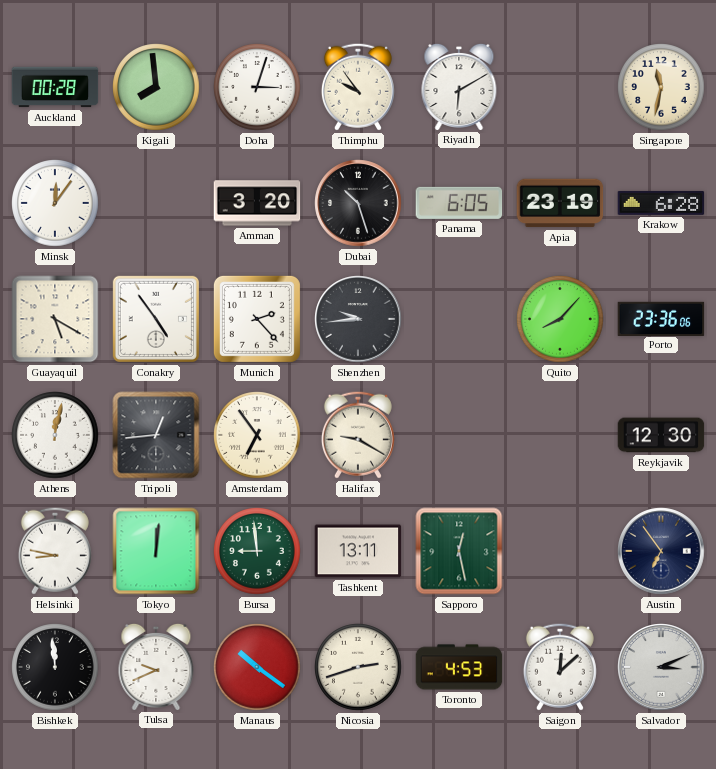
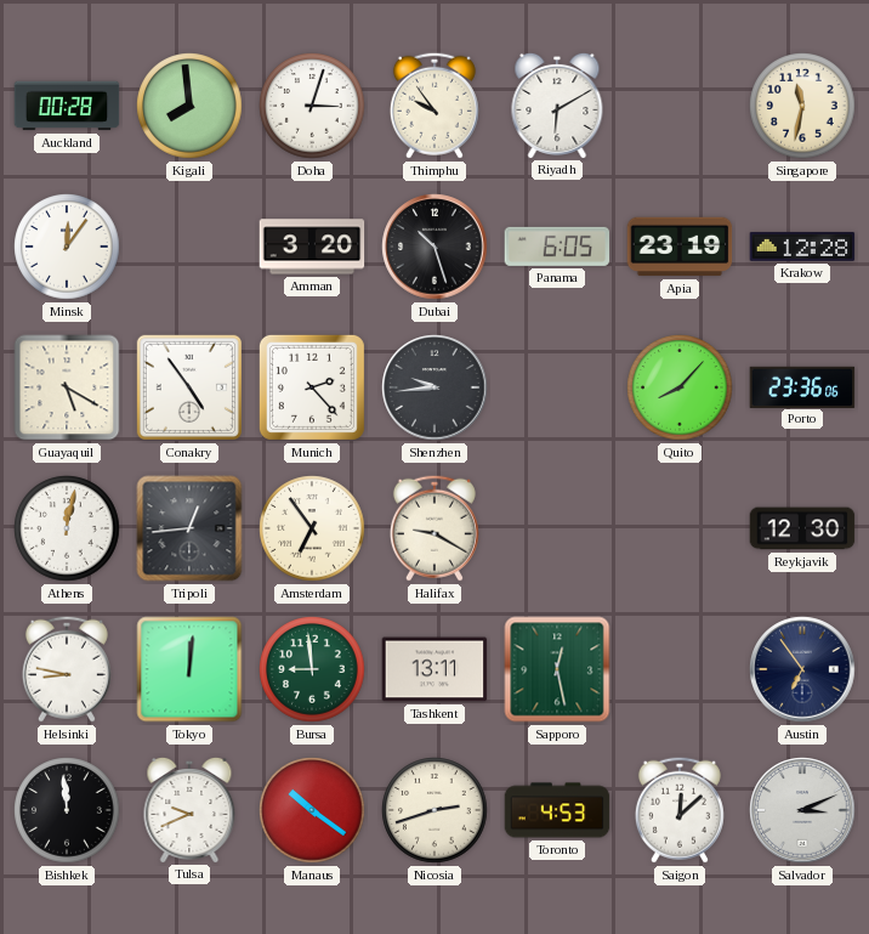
Krakow: 6:28 -> 12:28
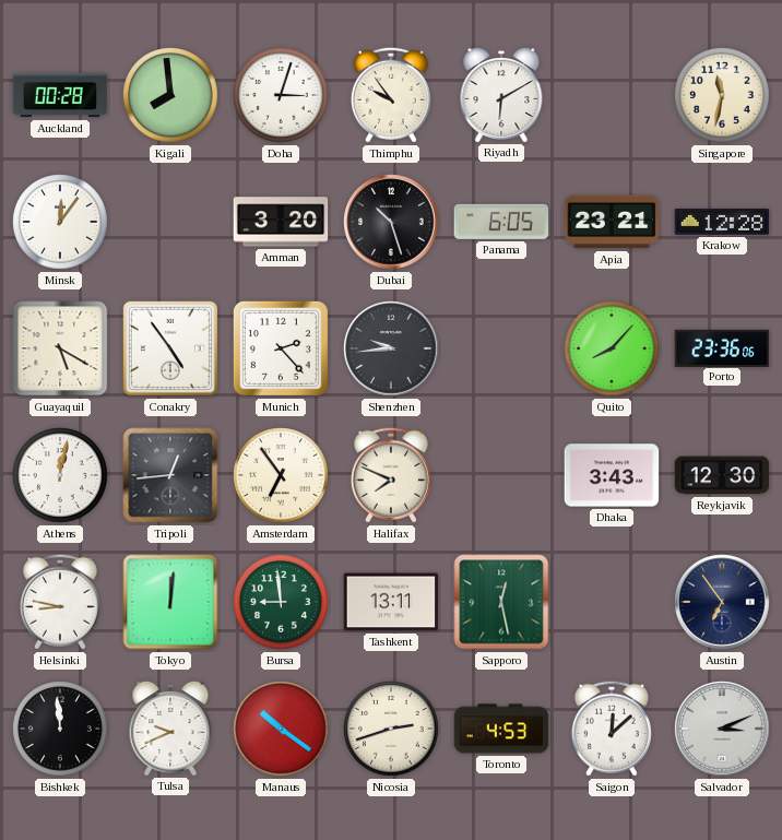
Apia: 23:19 -> 23:21
Halifax: 9:20 -> 7:49
Dhaka: none -> 3:43
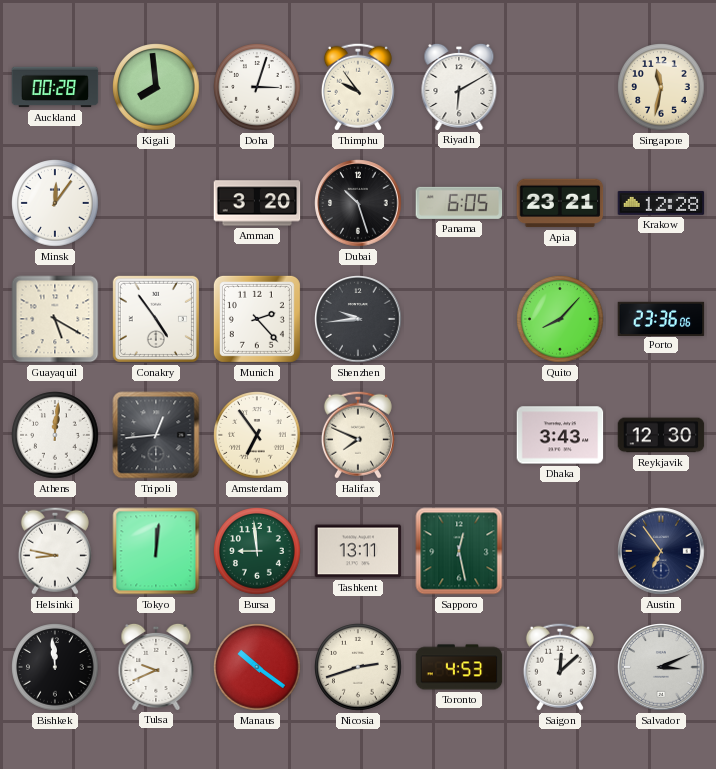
Athens: 12:02 -> 12:01
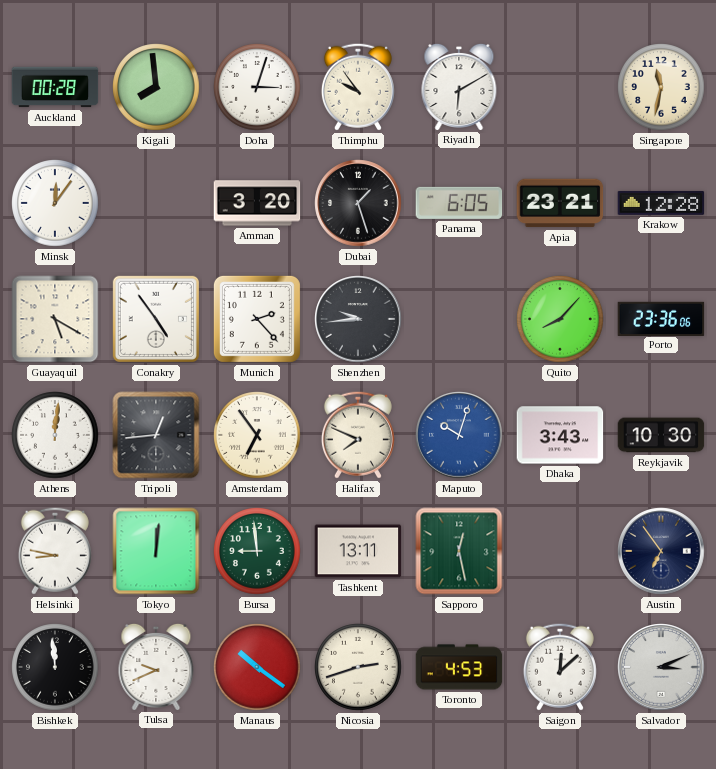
Dubai: 10:27 -> 1:27
Maputo: none -> 10:03
Reykjavik: 12:30 -> 10:30
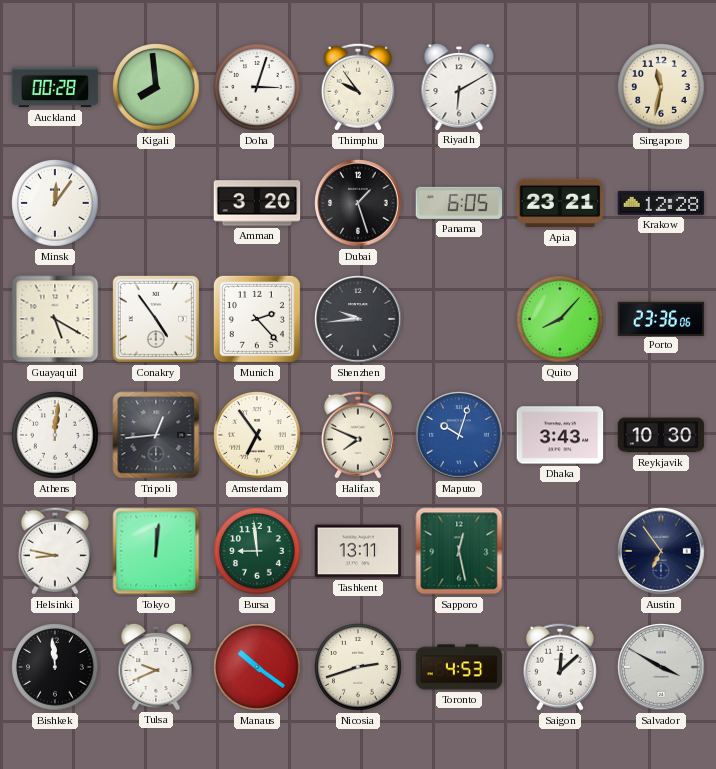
Salvador: 3:11 -> 3:50
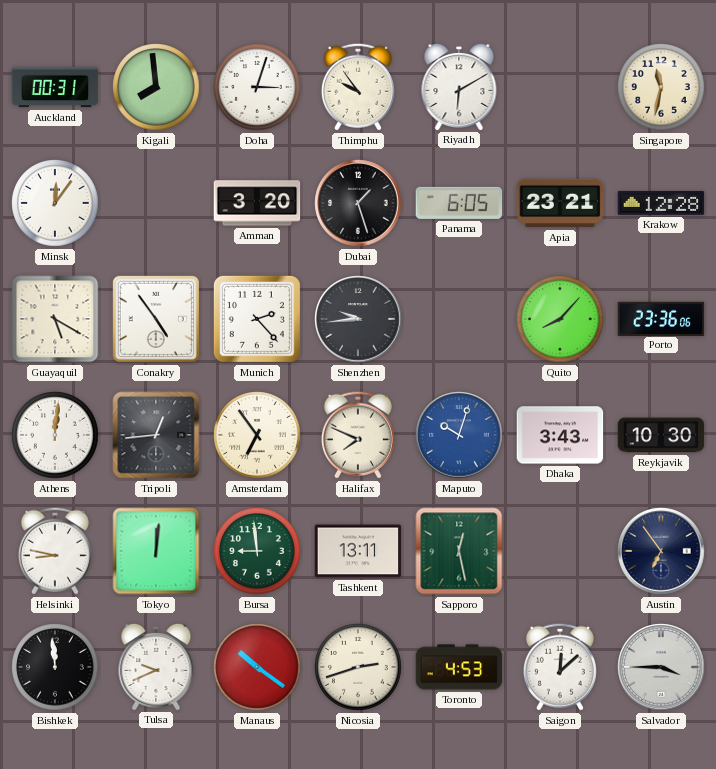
Auckland: 00:28 -> 00:31
Salvador: 3:50 -> 3:45
